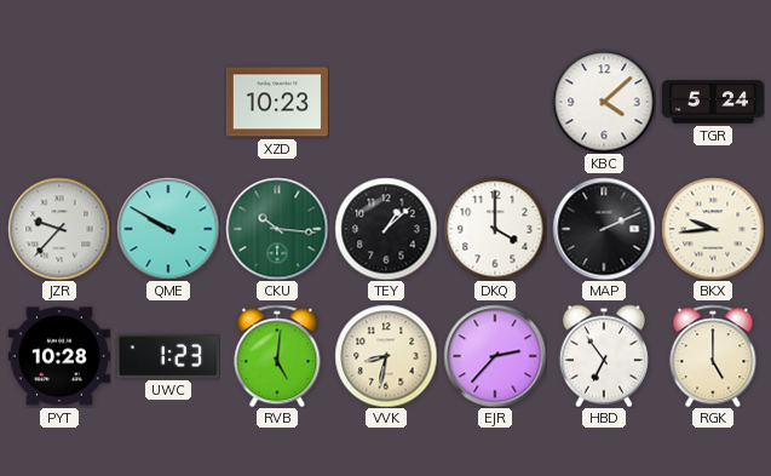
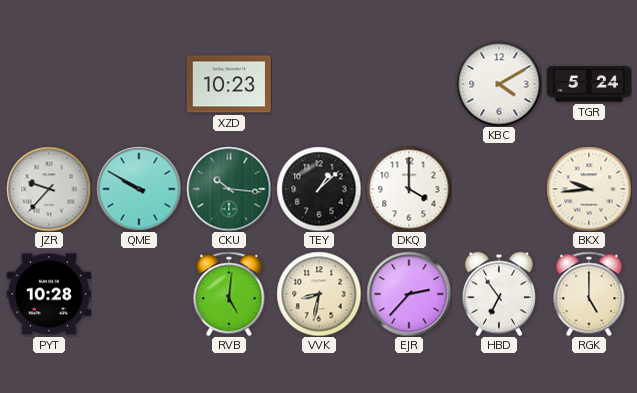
KBC: 4:08 -> 4:10
MAP: 2:11 -> none
UWC: 1:23 -> none
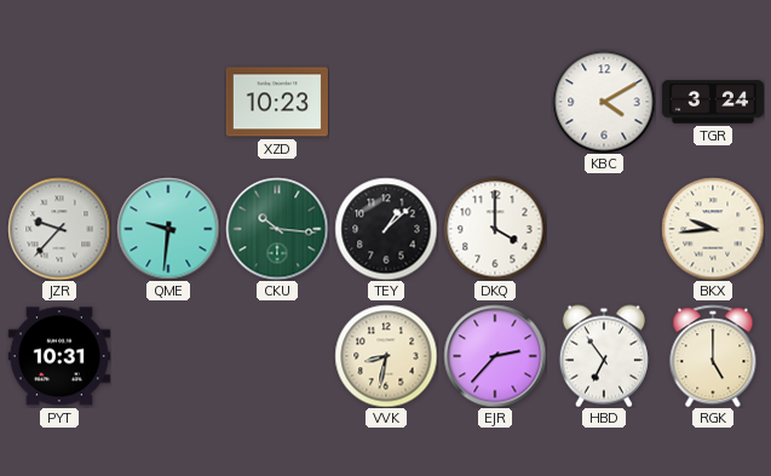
TGR: 5:24 -> 3:24
QME: 9:50 -> 9:31
PYT: 10:28 -> 10:31
RVB: 5:01 -> none
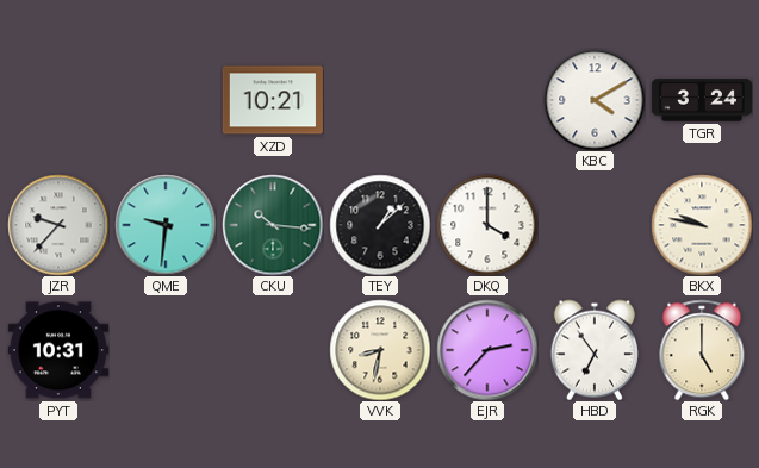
XZD: 10:23 -> 10:21
BKX: 9:44 -> 9:47
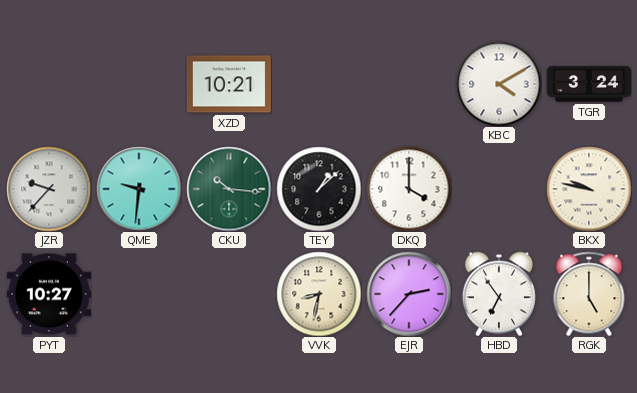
PYT: 10:31 -> 10:27
